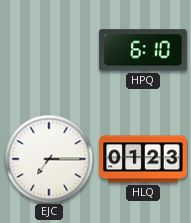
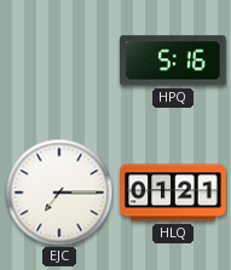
HPQ: 6:10 -> 5:16
HLQ: 01:23 -> 01:21
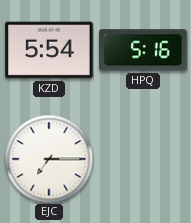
KZD: none -> 5:54
HLQ: 01:21 -> none
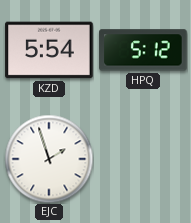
HPQ: 5:16 -> 5:12
EJC: 7:15 -> 1:57
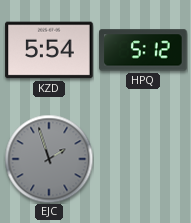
EJC dial: white -> grey
